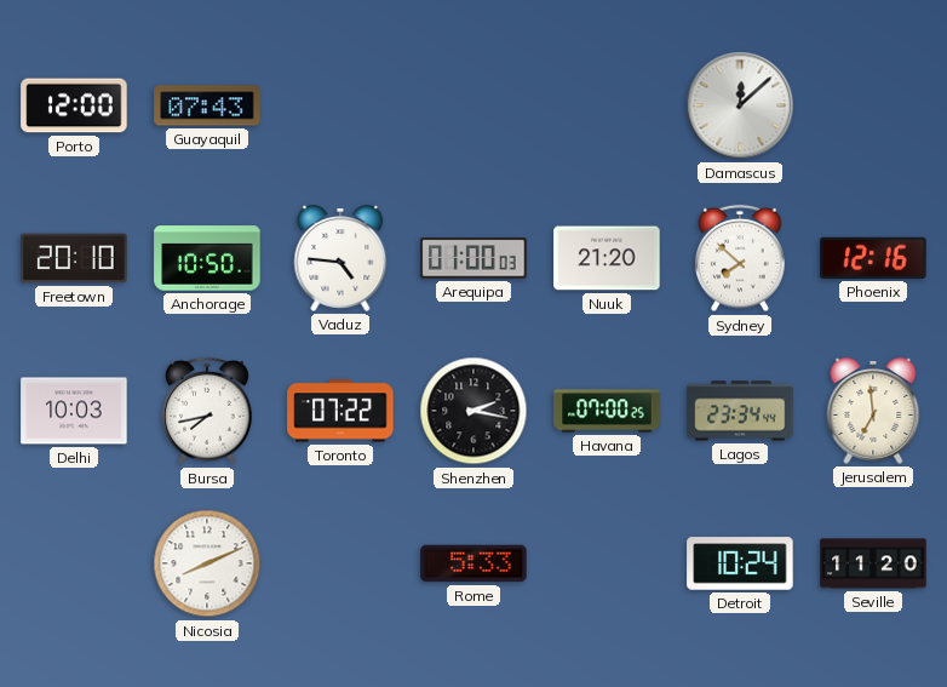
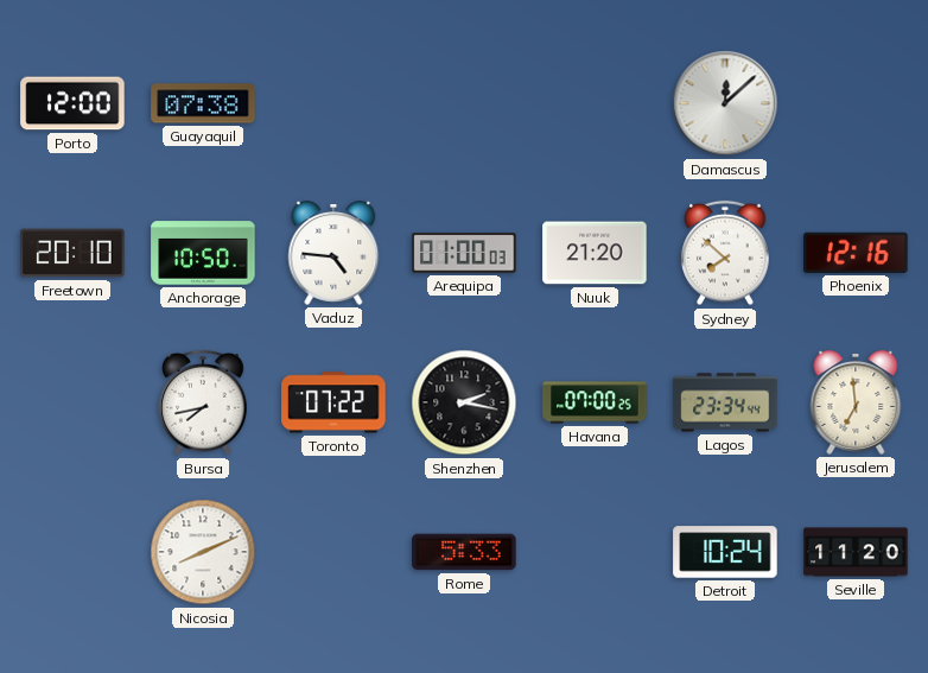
Guayaquil: 07:43 -> 07:38
Delhi: 10:03 -> none
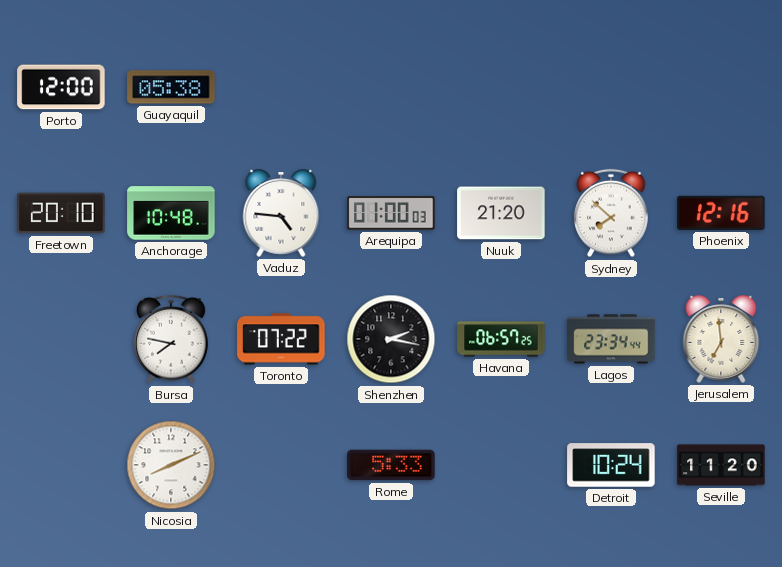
Guayaquil: 07:38 -> 05:38
Damascus: 12:08 -> none
Anchorage: 10:50 -> 10:48
Bursa: 7:43 -> 7:47
Havana: 07:00 -> 06:57
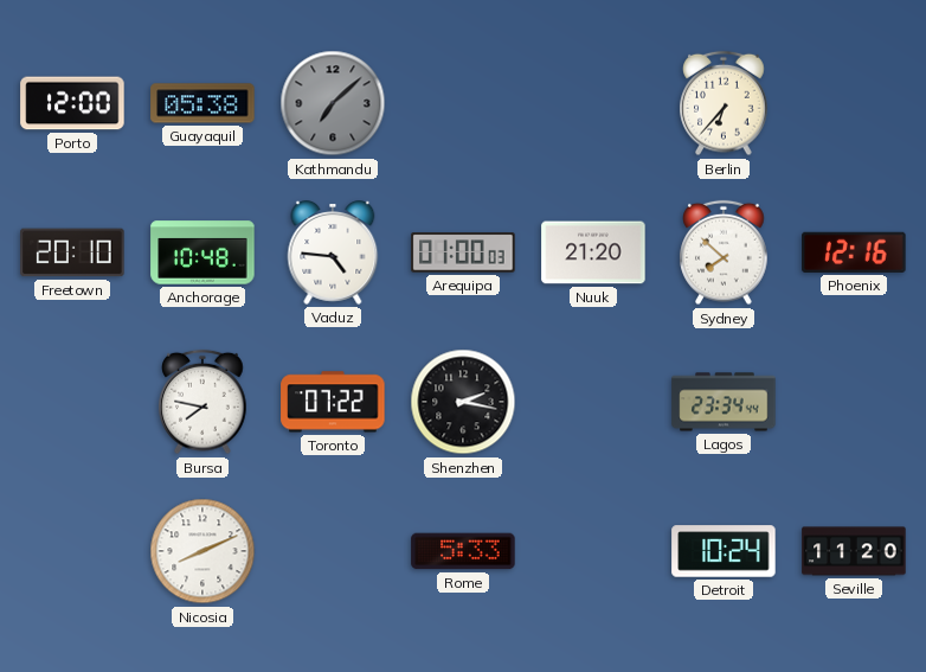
Kathmandu: none -> 7:08
Berlin: none -> 6:37
Havana: 06:57 -> none
Jerusalem: 6:59 -> none
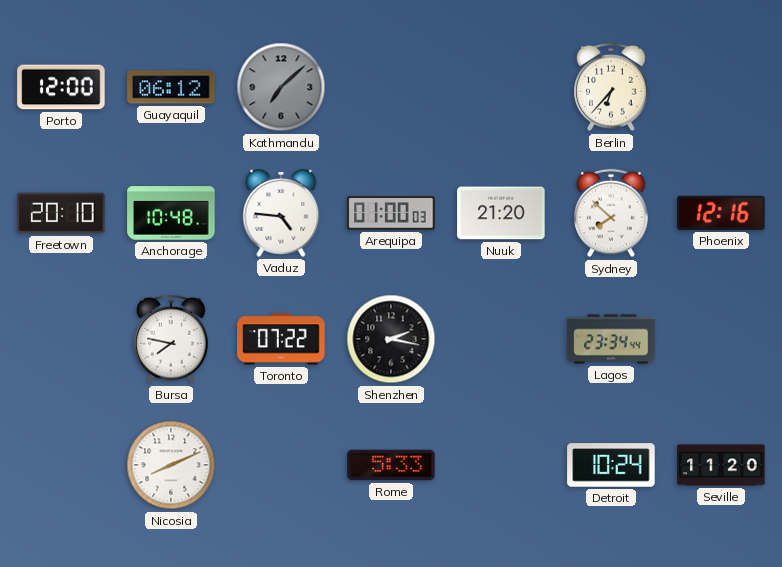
Guayaquil: 05:38 -> 06:12
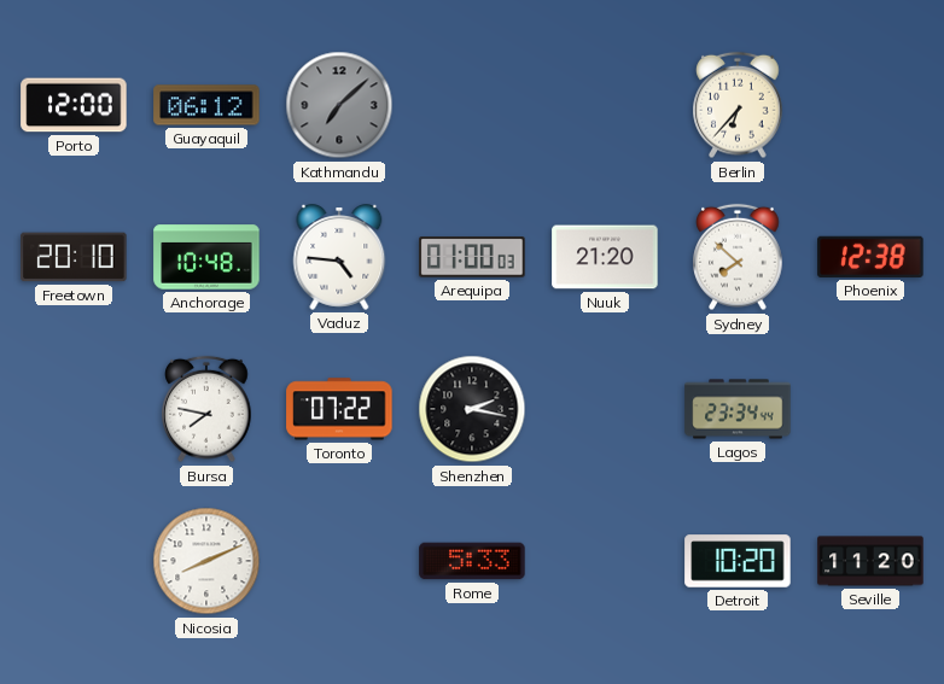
Phoenix: 12:16 -> 12:38
Detroit: 10:24 -> 10:20
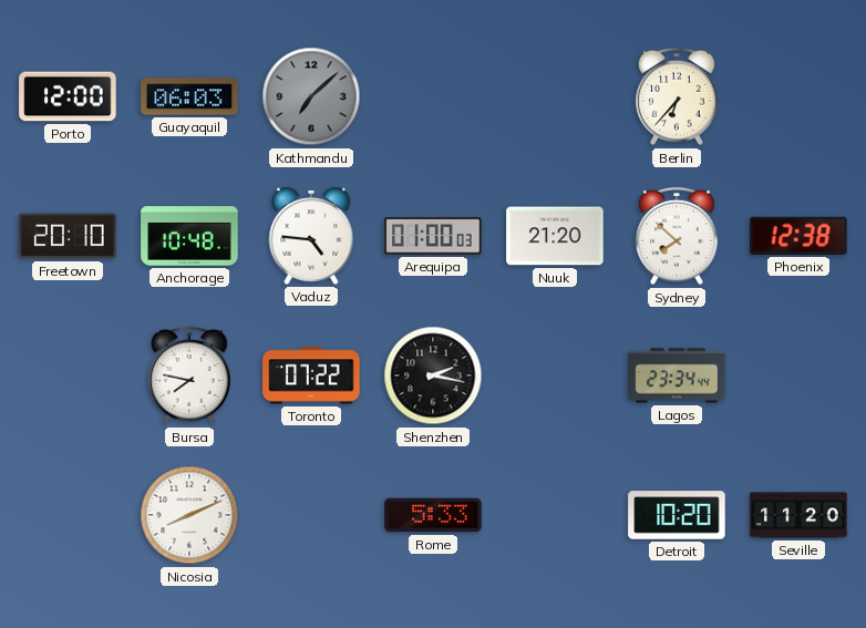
Guayaquil: 06:12 -> 06:03
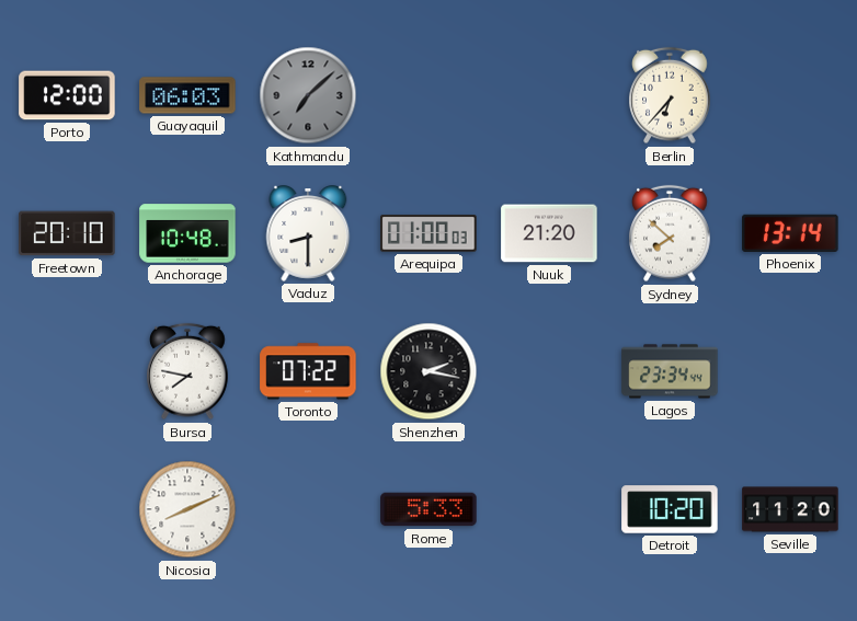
Vaduz: 4:46 -> 8:30
Phoenix: 12:38 -> 13:14
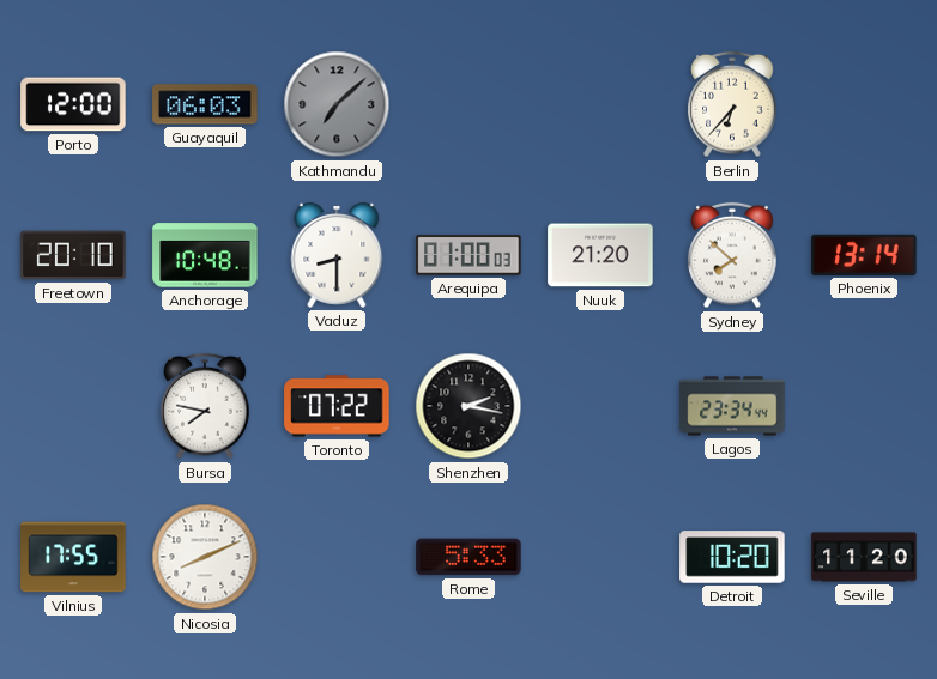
Vilnius: none -> 17:55
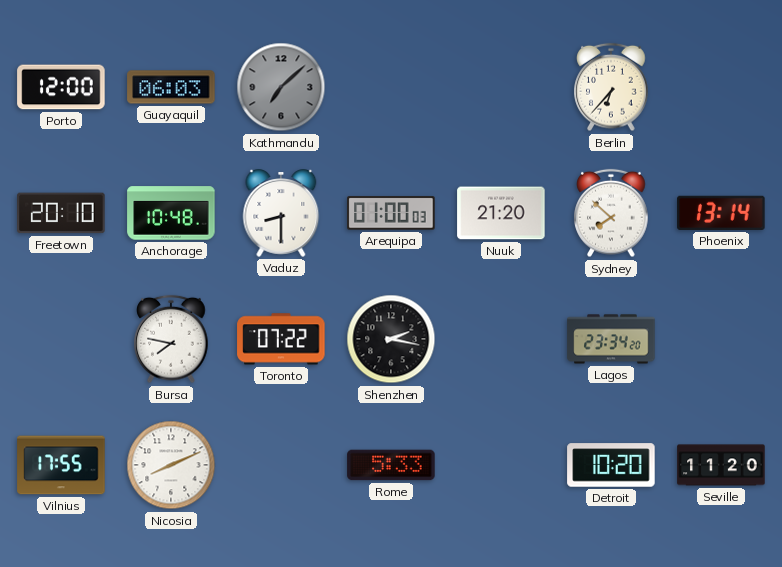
Lagos: 23:34:44 -> 23:34:20
